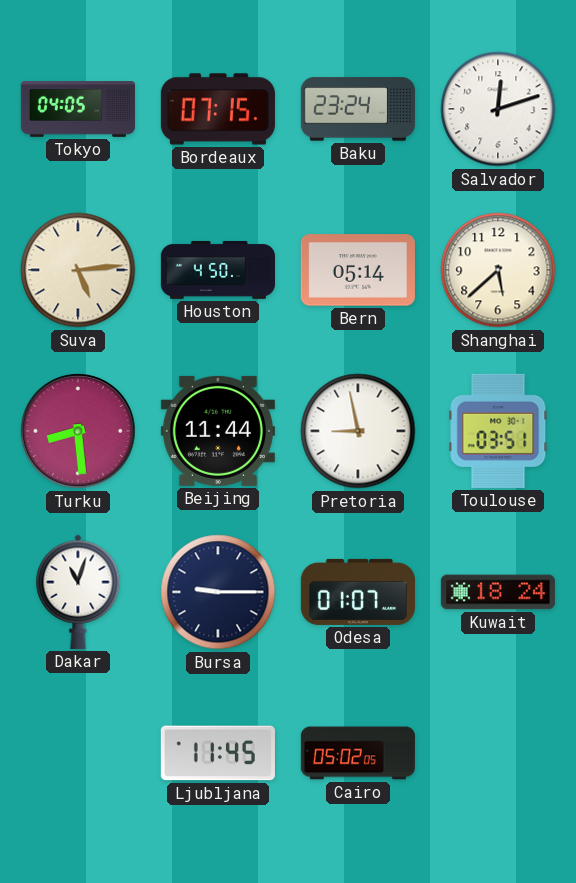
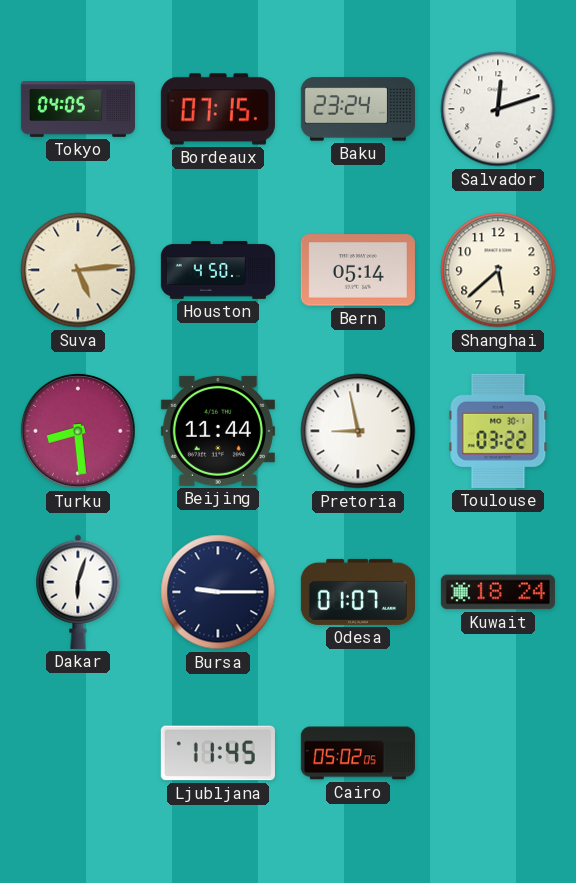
Toulouse: 03:51 -> 03:22
Dakar: 11:03 -> 6:03
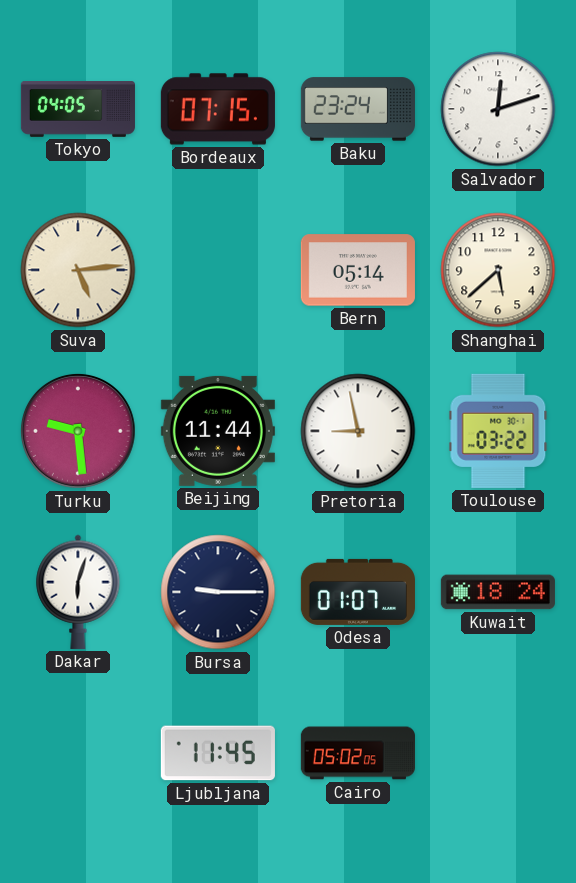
Houston: 4:50 -> none
Turku: 8:29 -> 9:29
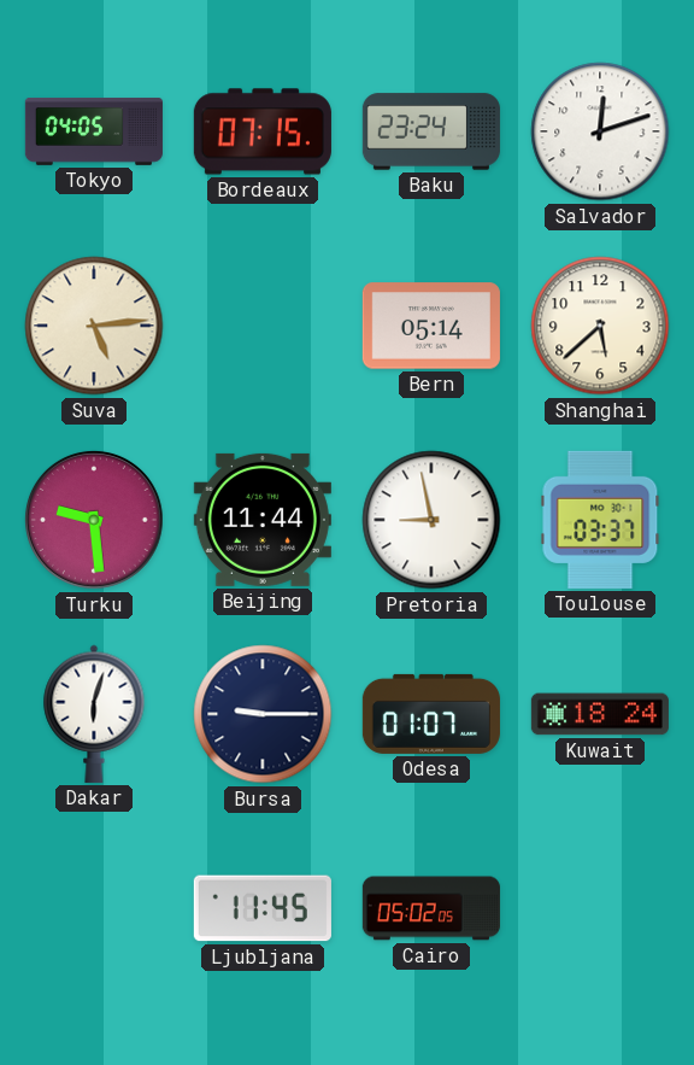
Toulouse: 03:22 -> 03:37
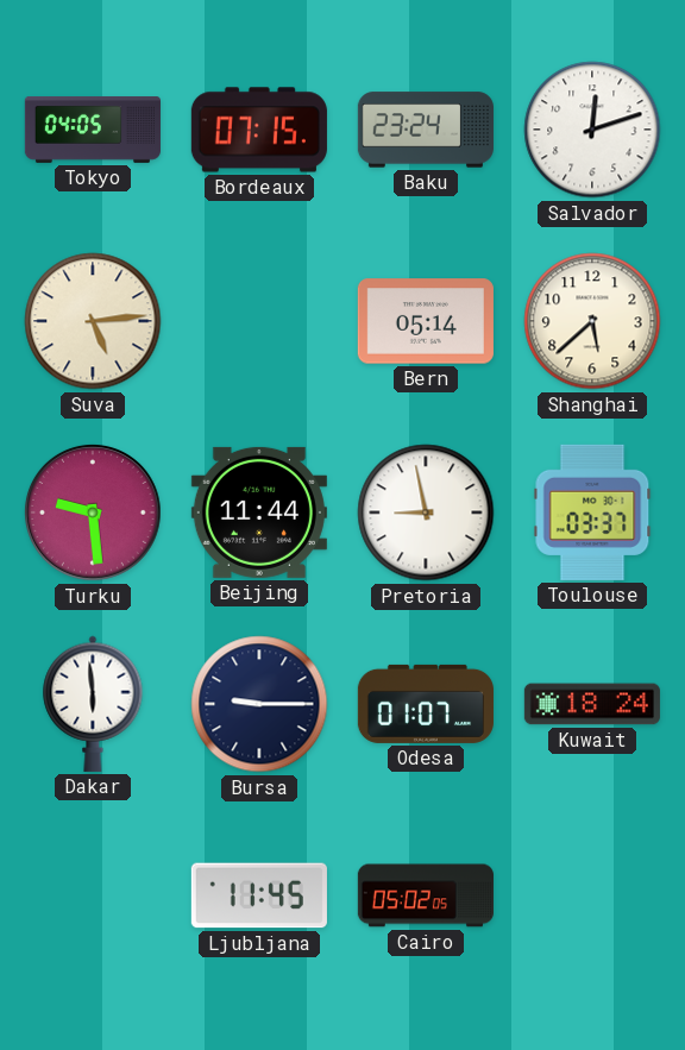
Dakar: 6:03 -> 5:59
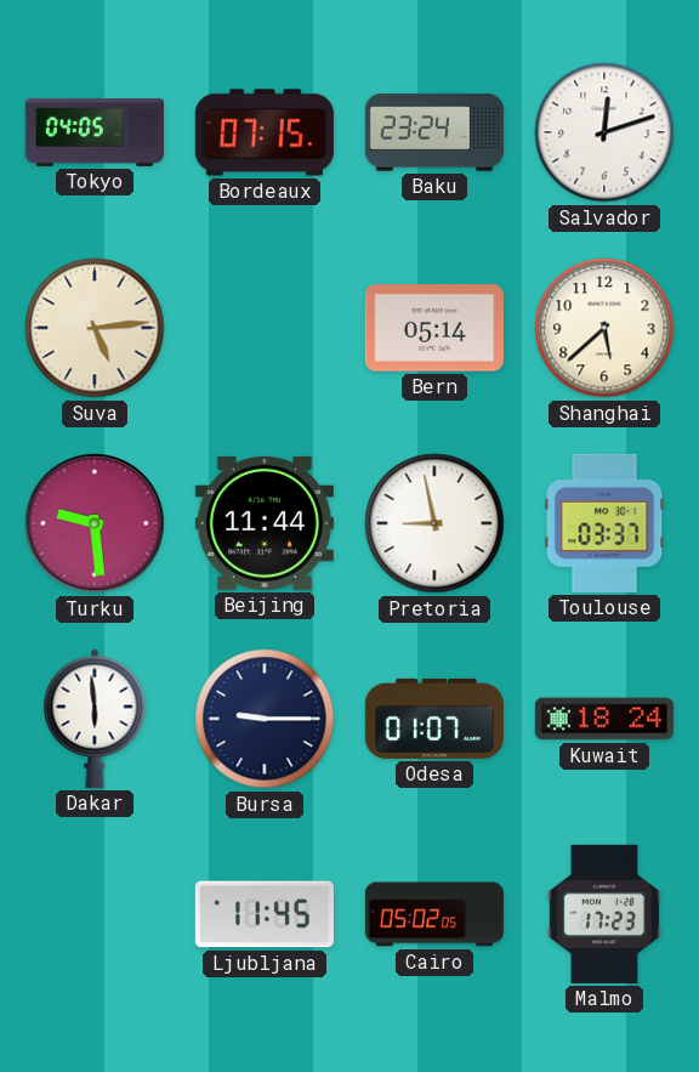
Malmo: none -> 17:23
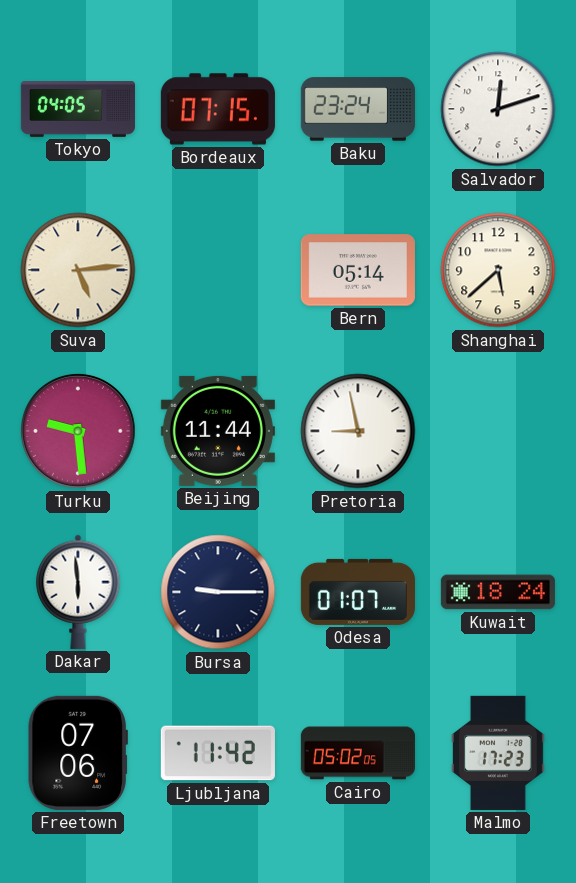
Toulouse: 03:37 -> none
Freetown: none -> 07:06
Ljubljana: 11:45 -> 11:42
